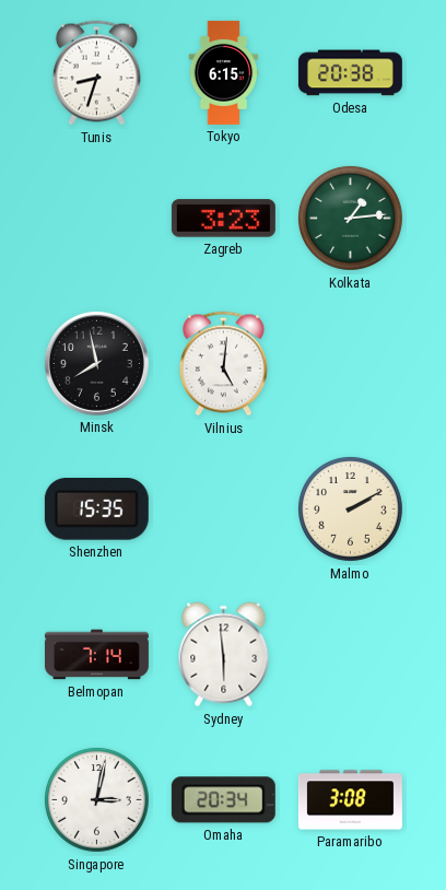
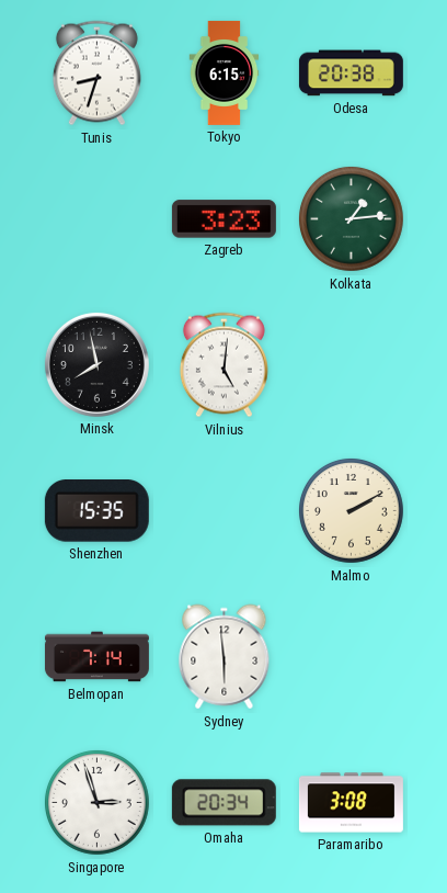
Singapore: 3:02 -> 2:57
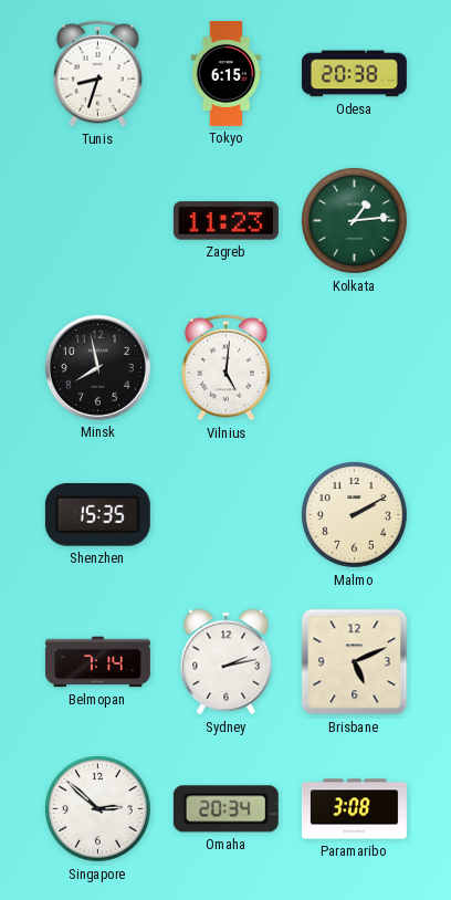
Zagreb: 3:23 -> 11:23
Sydney: 5:59 -> 2:13
Brisbane: none -> 5:11
Singapore: 2:57 -> 2:52
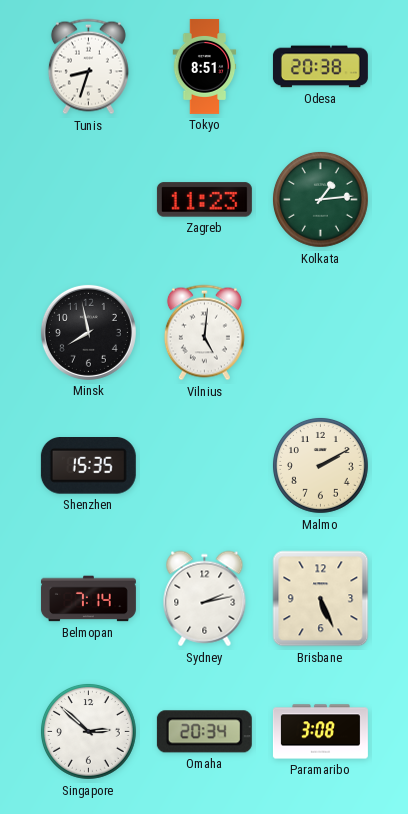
Tokyo: 6:15 -> 8:51
Brisbane: 5:11 -> 5:26
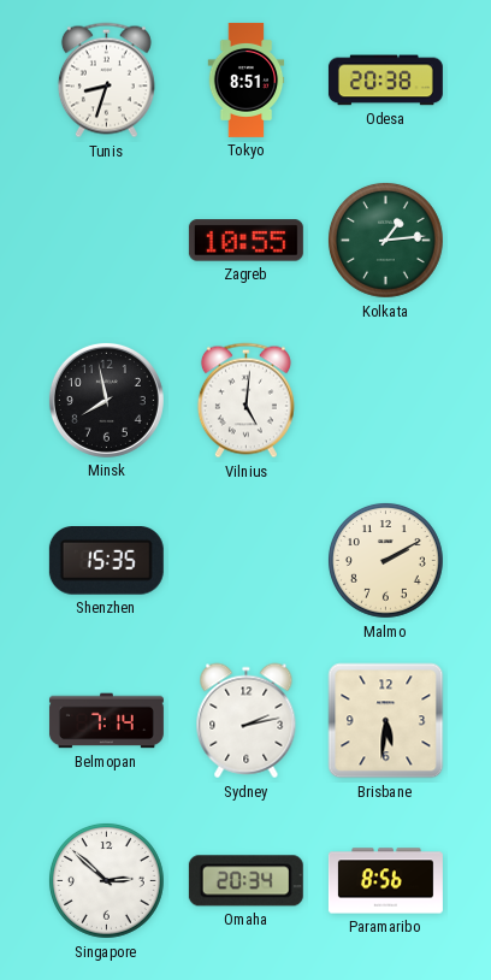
Zagreb: 11:23 -> 10:55
Brisbane: 5:26 -> 5:31
Paramaribo: 3:08 -> 8:56
